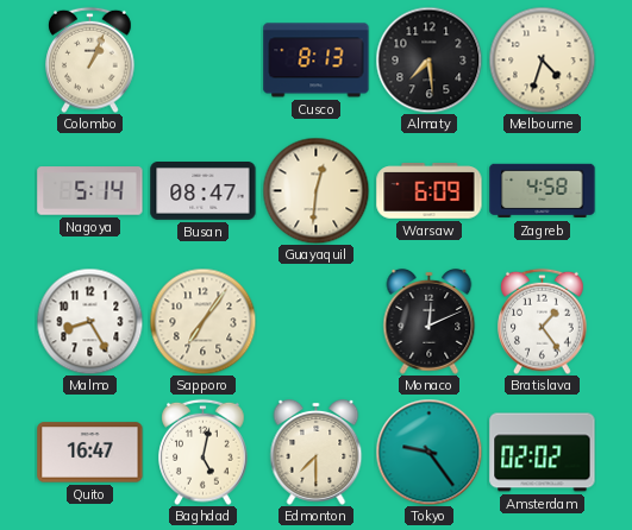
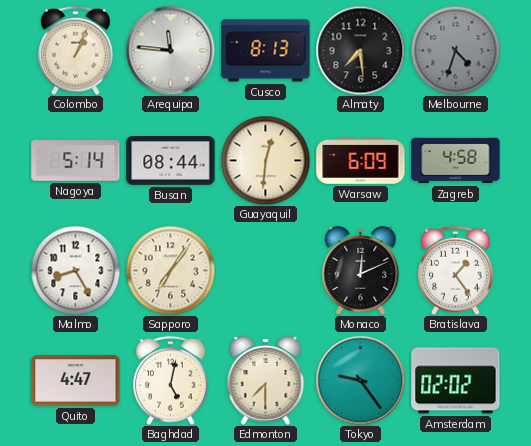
Arequipa: none -> 11:46
Melbourne dial: cream -> grey
Busan: 08:47 -> 08:44
Quito: 16:47 -> 4:47
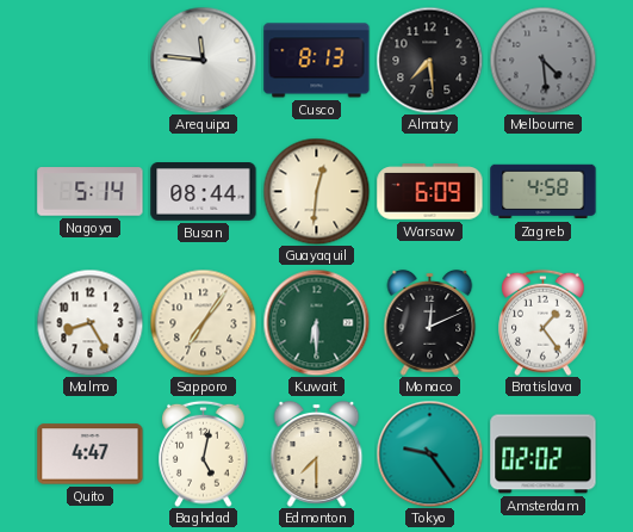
Colombo: 1:04 -> none
Melbourne: 4:33 -> 4:29
Kuwait: none -> 6:30
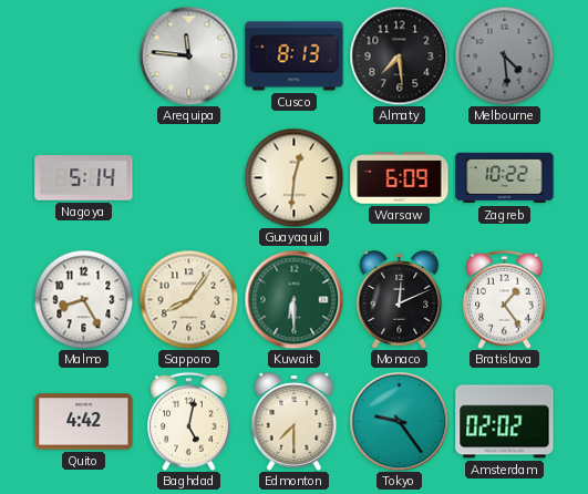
Busan: 08:44 -> none
Zagreb: 4:58 -> 10:22
Sapporo: 7:06 -> 8:06
Quito: 4:47 -> 4:42
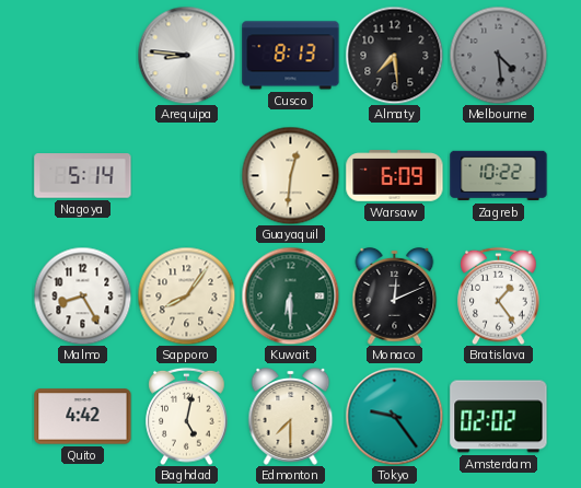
Arequipa: 11:46 -> 8:46
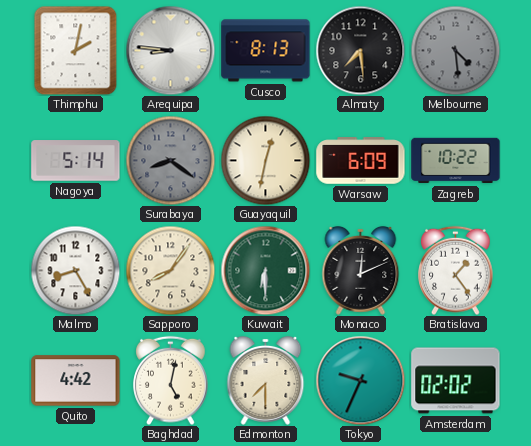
Thimphu: none -> 2:02
Surabaya: none -> 8:21
Guayaquil: 12:31 -> 12:32
Tokyo: 9:24 -> 9:34
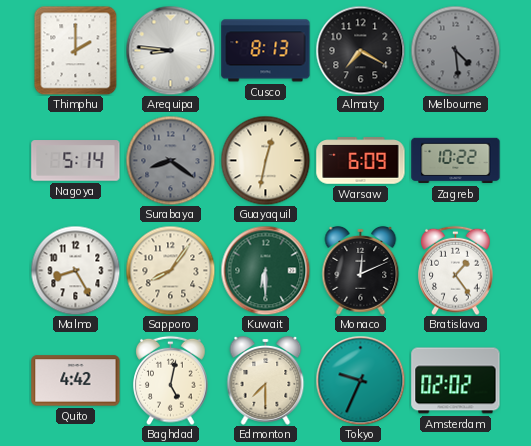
Thimphu: 2:02 -> 2:00
Almaty: 7:29 -> 7:20
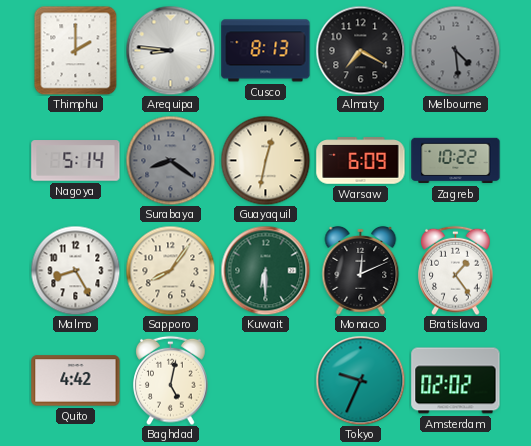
Edmonton: 7:30 -> none
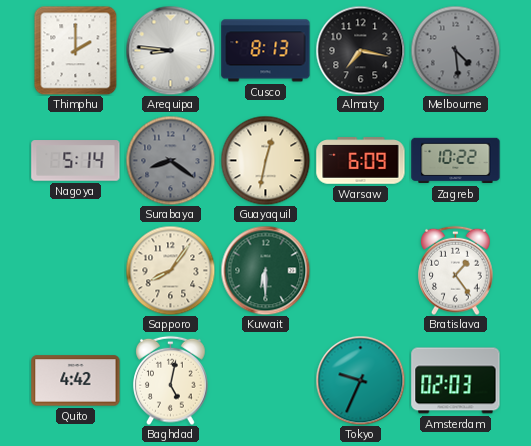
Almaty: 7:20 -> 7:17
Malmo: 8:25 -> none
Monaco: 12:11 -> none
Amsterdam: 02:02 -> 02:03
